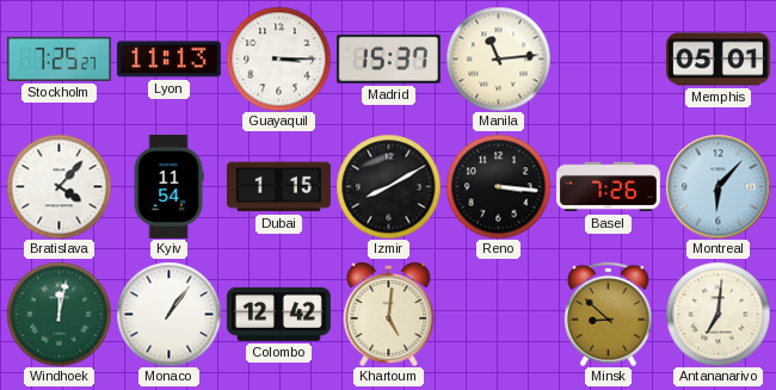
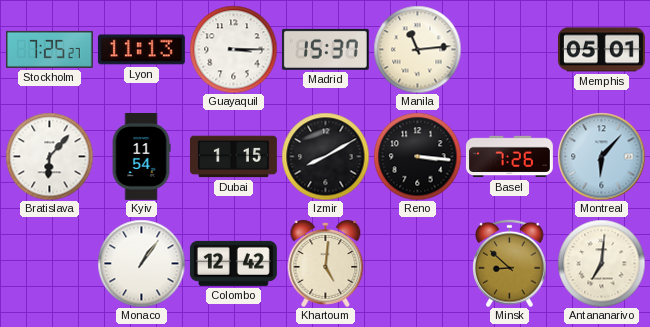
Bratislava: 4:07 -> 6:07
Windhoek: 12:02 -> none
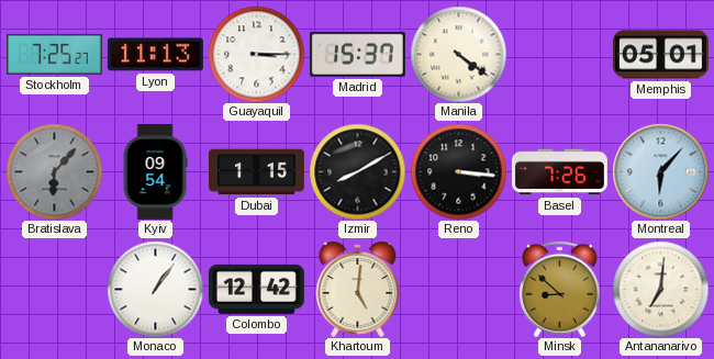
Manila: 11:14 -> 4:21
Bratislava dial: white -> grey
Kyiv: 11:54 -> 09:54
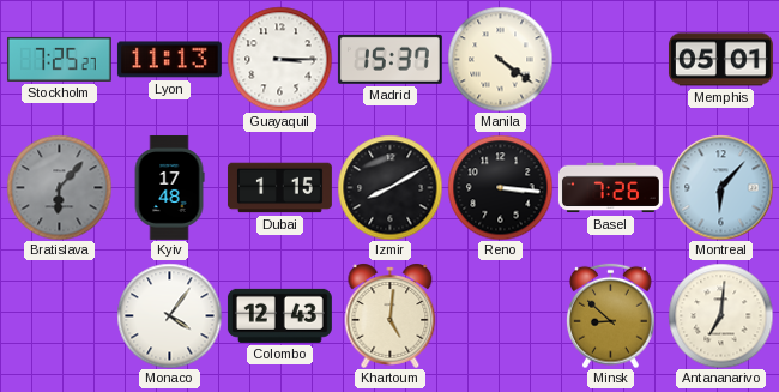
Kyiv: 09:54 -> 17:48
Monaco: 1:06 -> 4:06
Colombo: 12:42 -> 12:43
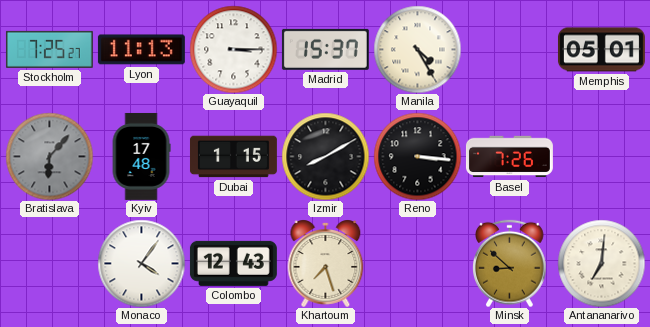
Manila: 4:21 -> 4:25
Montreal: 6:07 -> none
Khartoum: 5:01 -> 7:27
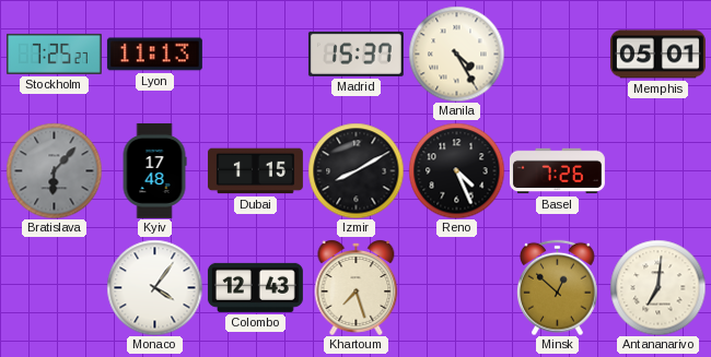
Guayaquil: 3:15 -> none
Reno: 3:16 -> 4:26
Minsk: 8:52 -> 12:52
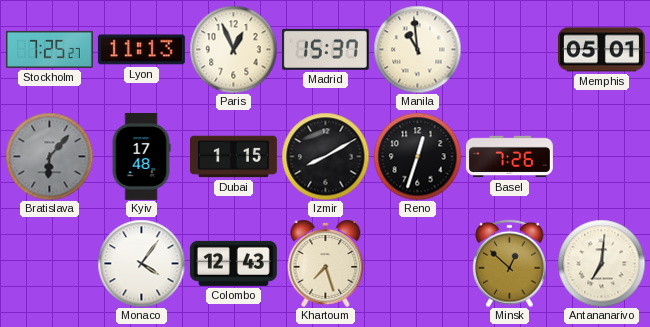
Paris: none -> 12:56
Manila: 4:25 -> 10:59
Reno: 4:26 -> 12:33
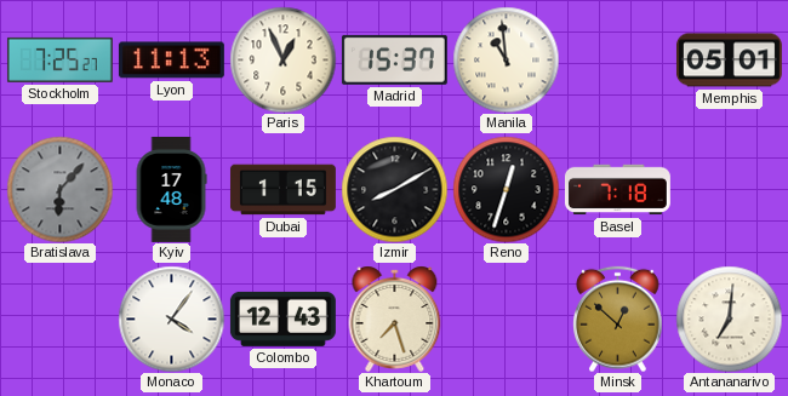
Basel: 7:26 -> 7:18
